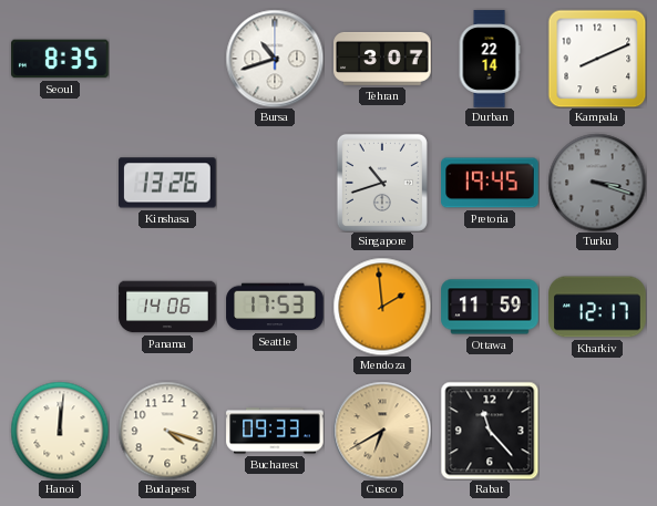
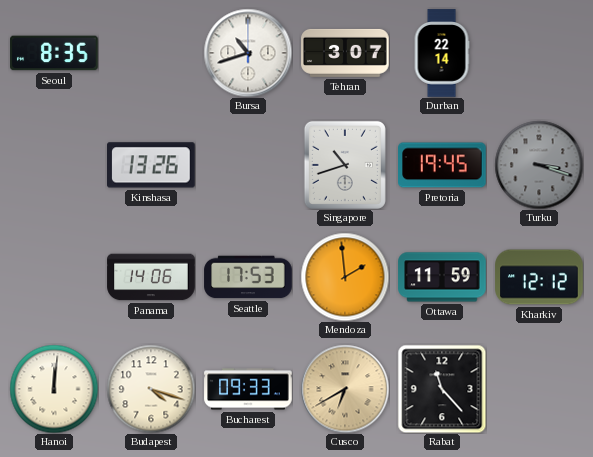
Kampala: 8:11 -> none
Kharkiv: 12:17 -> 12:12
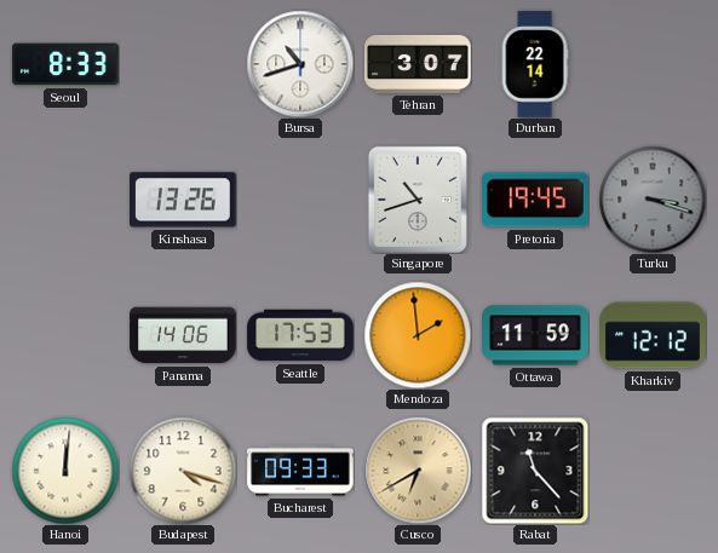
Seoul: 8:35 -> 8:33
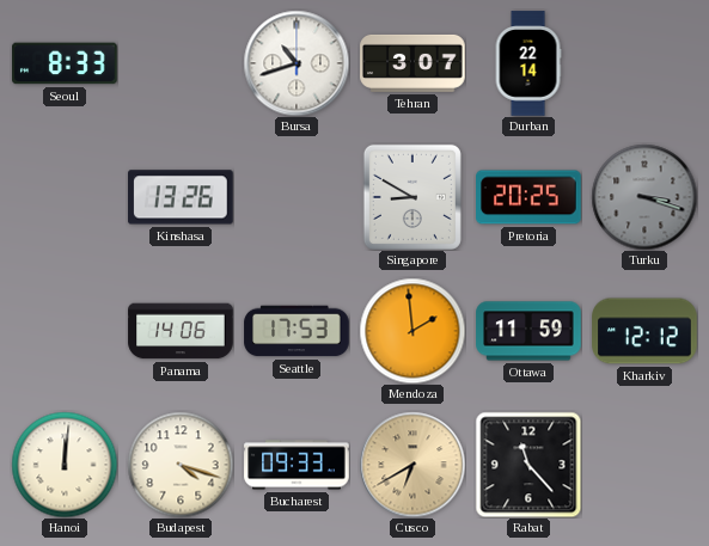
Singapore: 10:42 -> 8:50
Pretoria: 19:45 -> 20:25
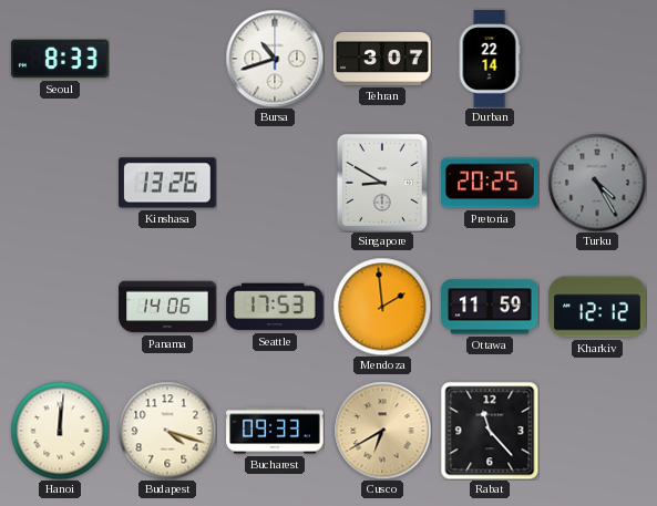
Turku: 3:18 -> 4:25
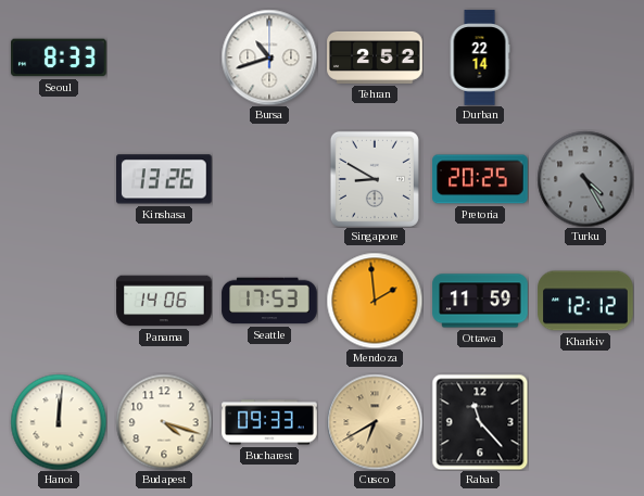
Tehran: 3:07 -> 2:52
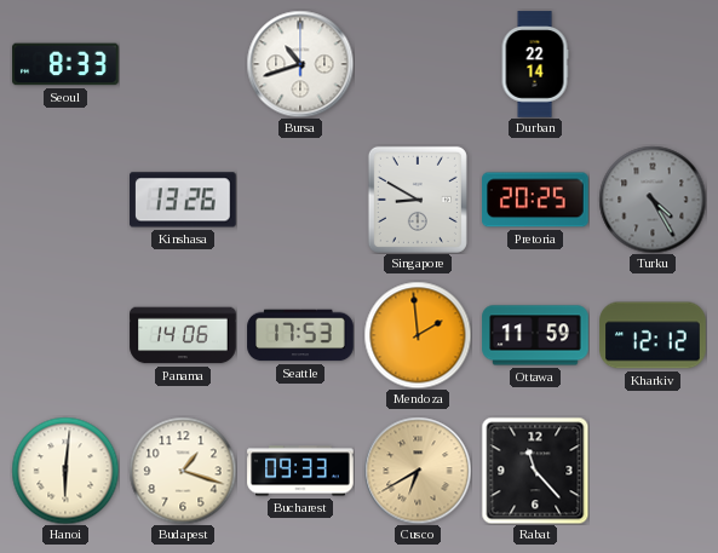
Tehran: 2:52 -> none
Hanoi: 12:01 -> 6:01
Budapest: 4:18 -> 1:18
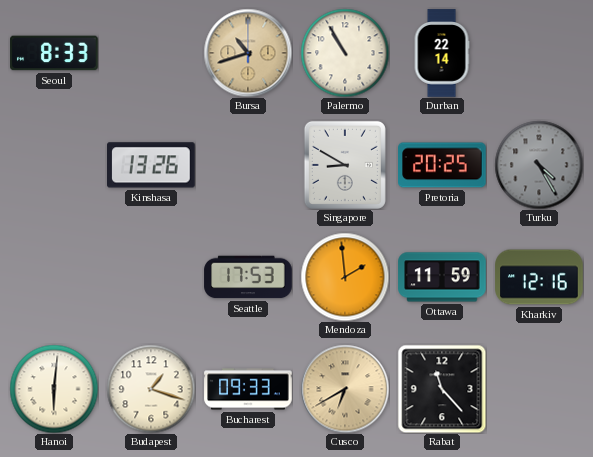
Bursa dial: white -> champagne
Palermo: none -> 10:55
Panama: 14:06 -> none
Kharkiv: 12:12 -> 12:16
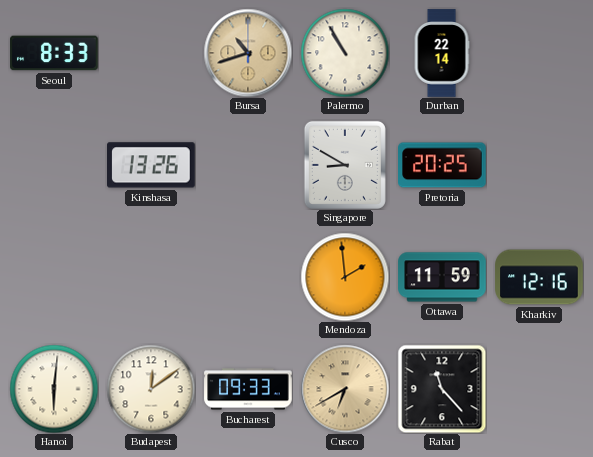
Turku: 4:25 -> none
Seattle: 17:53 -> none
Budapest: 1:18 -> 12:09
